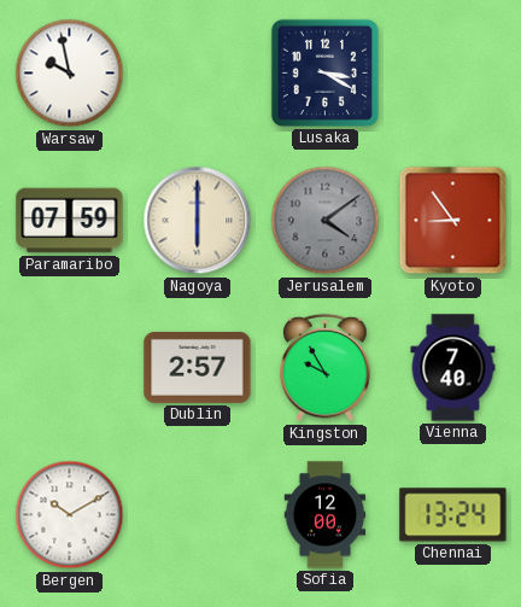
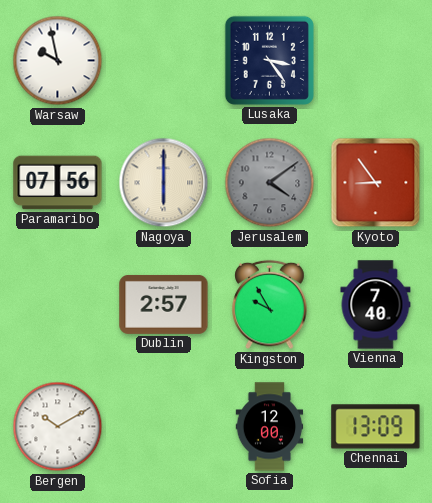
Lusaka: 3:20 -> 3:24
Paramaribo: 07:59 -> 07:56
Chennai: 13:24 -> 13:09
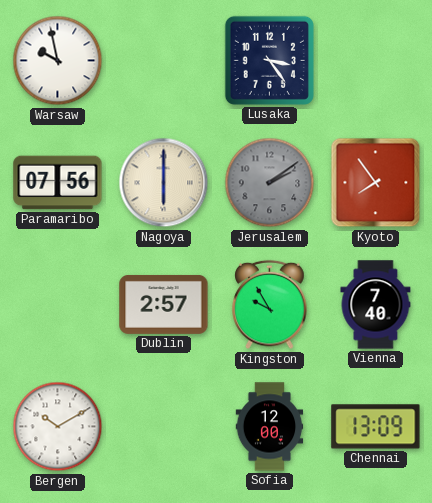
Jerusalem: 4:09 -> 2:09
Kyoto: 8:54 -> 7:54
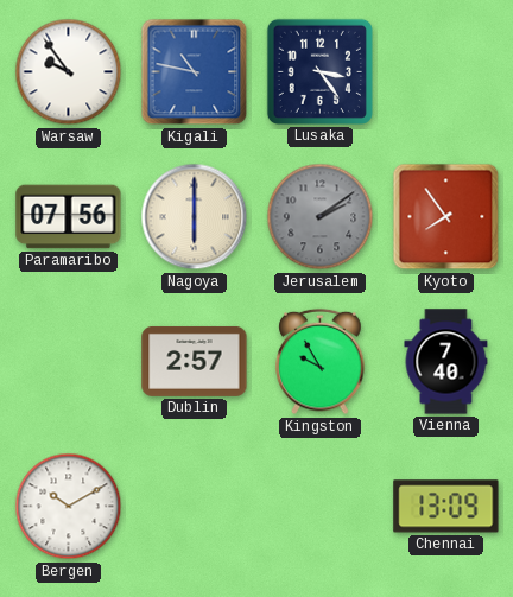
Warsaw: 9:58 -> 9:54
Kigali: none -> 10:47
Sofia: 12:00 -> none
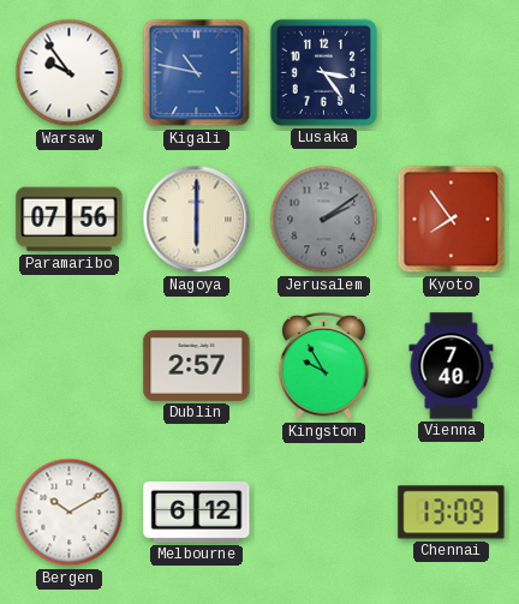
Melbourne: none -> 6:12
